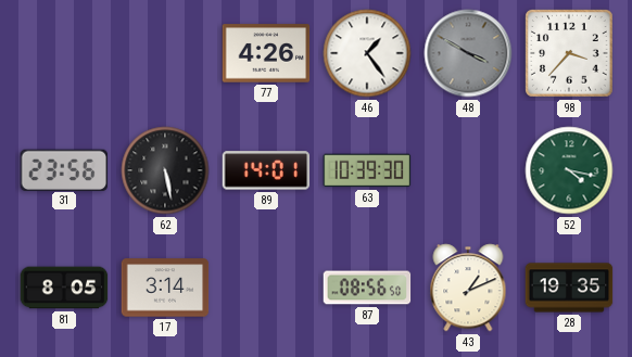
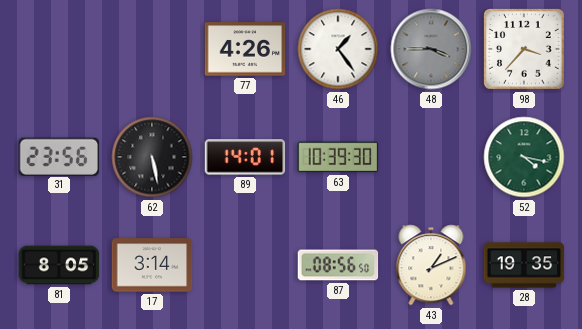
48: 3:50 -> 3:45
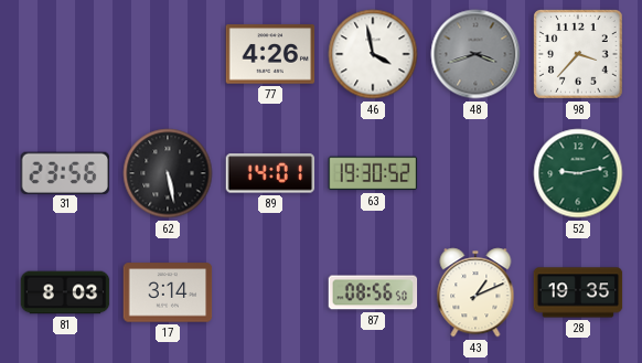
46: 1:24 -> 3:58
48: 3:45 -> 3:42
63: 10:39 -> 19:30
52: 4:17 -> 9:13
81: 8:05 -> 8:03
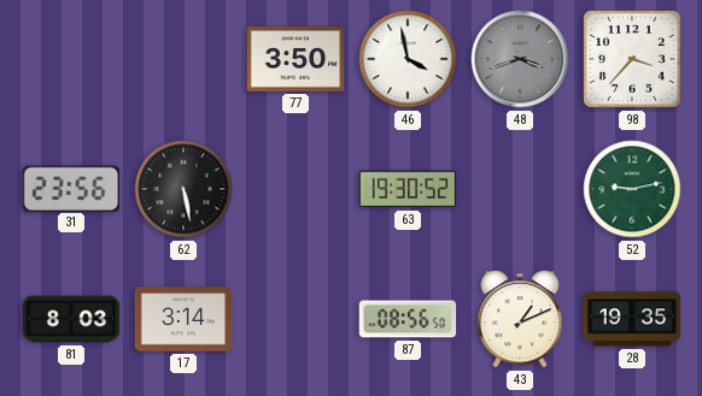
77: 4:26 -> 3:50
89: 14:01 -> none
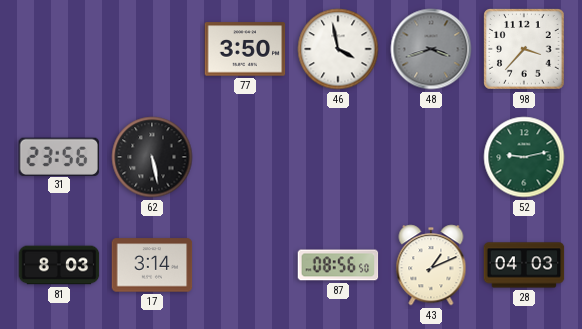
63: 19:30 -> none
28: 19:35 -> 04:03
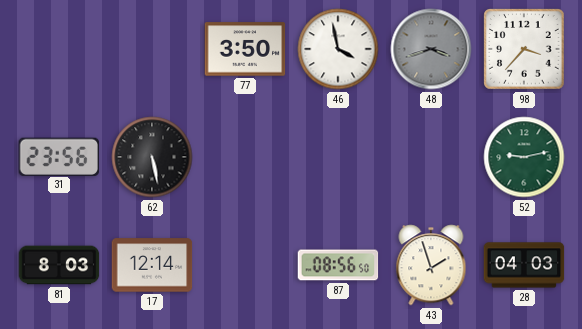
17: 3:14 -> 12:14
43: 1:11 -> 1:57
